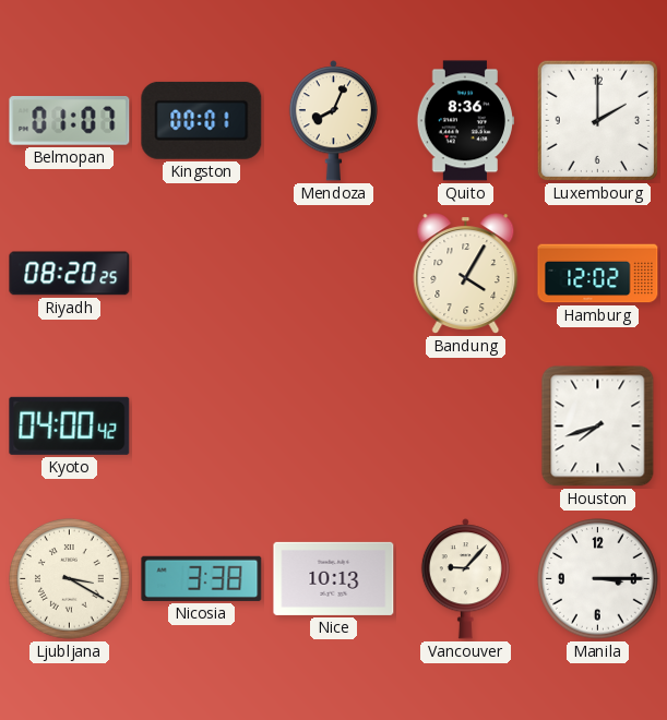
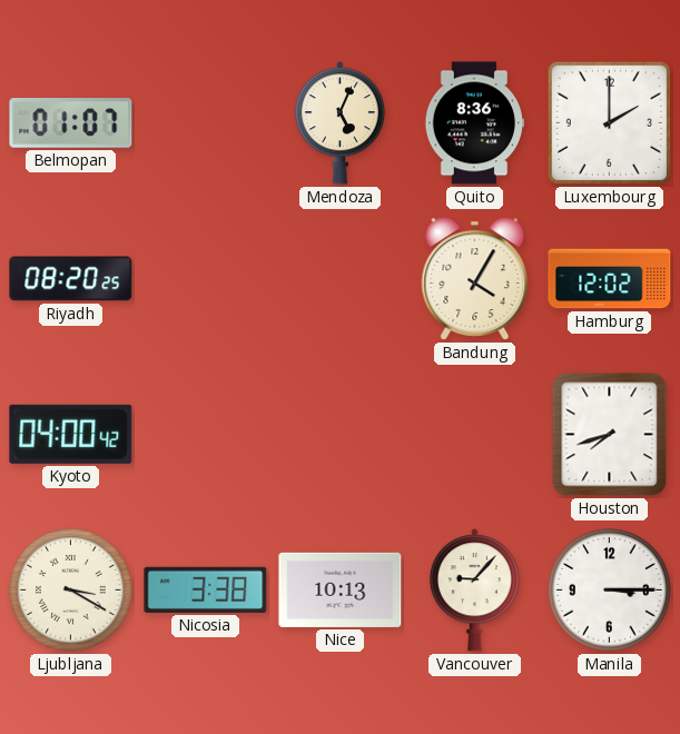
Kingston: 00:01 -> none
Mendoza: 8:04 -> 5:04
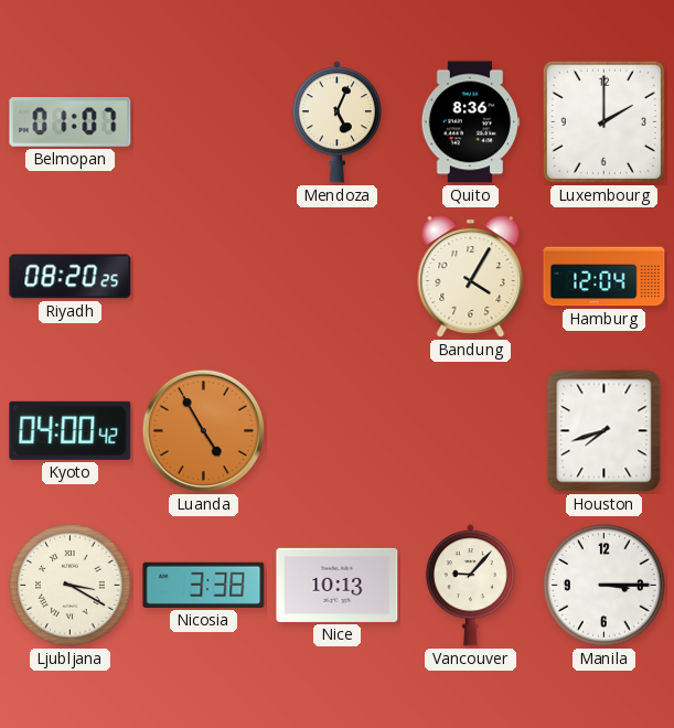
Hamburg: 12:02 -> 12:04
Luanda: none -> 4:55
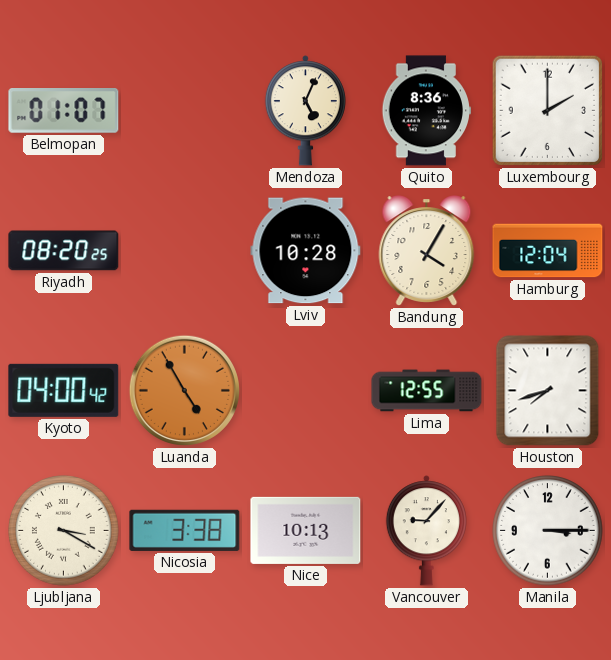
Lviv: none -> 10:28
Lima: none -> 12:55
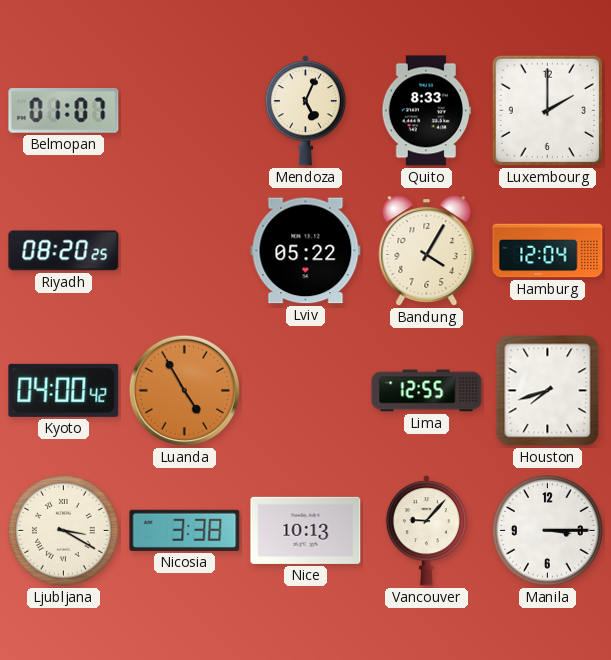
Quito: 8:36 -> 8:33
Lviv: 10:28 -> 05:22
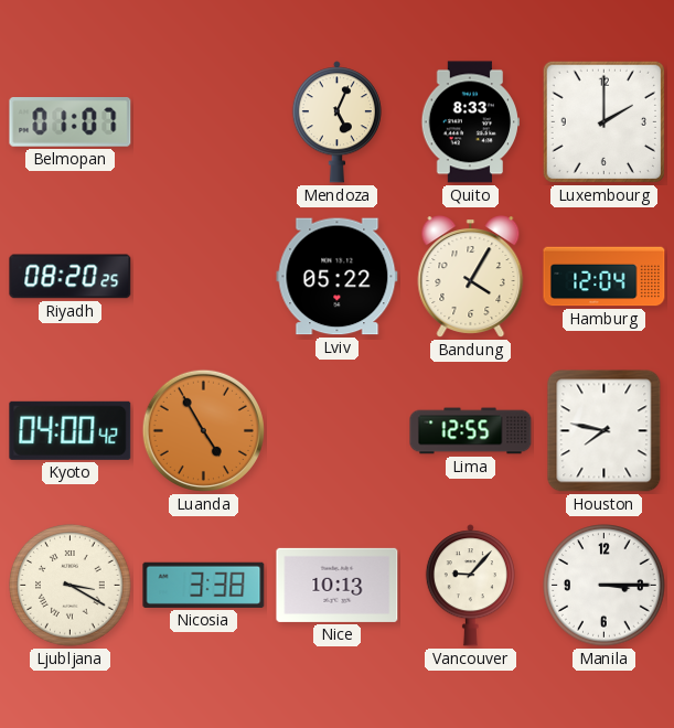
Houston: 7:42 -> 7:47
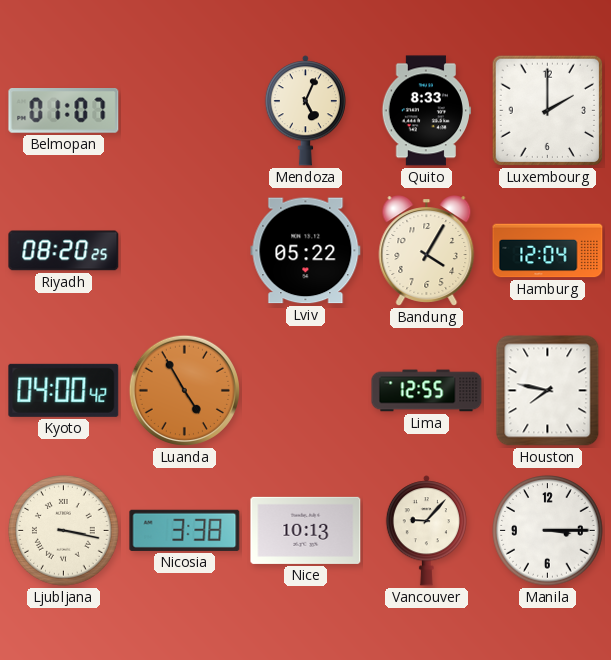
Ljubljana: 3:20 -> 3:17
